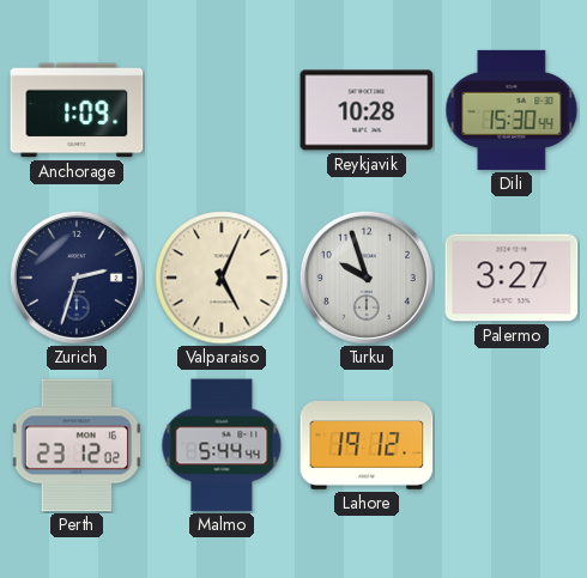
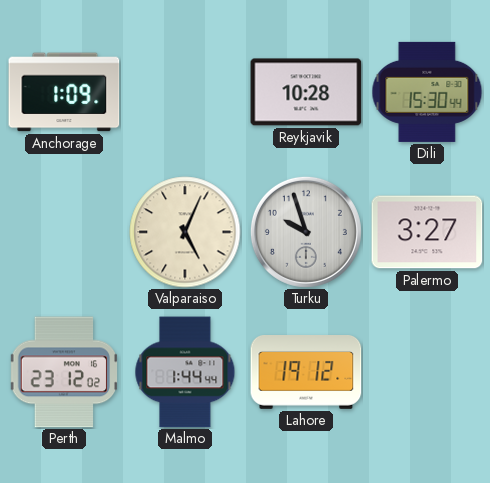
Zurich: 2:33 -> none
Malmo: 5:44 -> 1:44
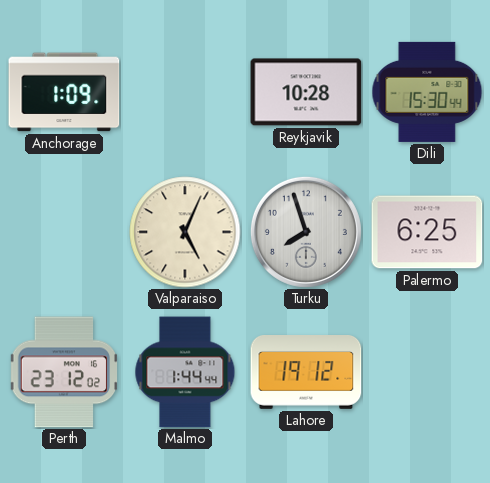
Turku: 9:57 -> 7:57
Palermo: 3:27 -> 6:25
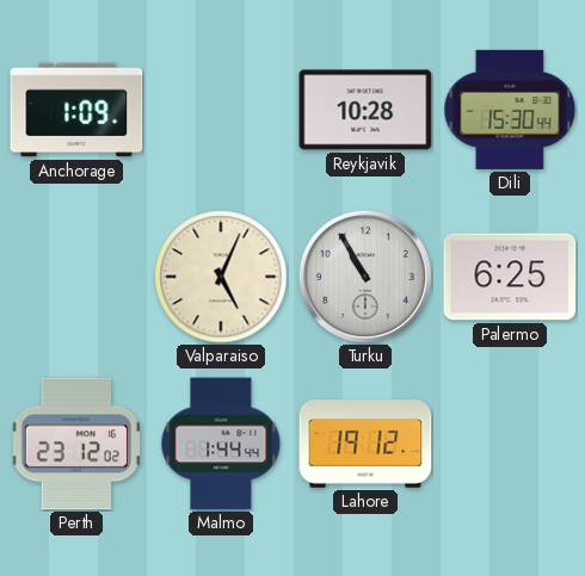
Turku: 7:57 -> 10:55
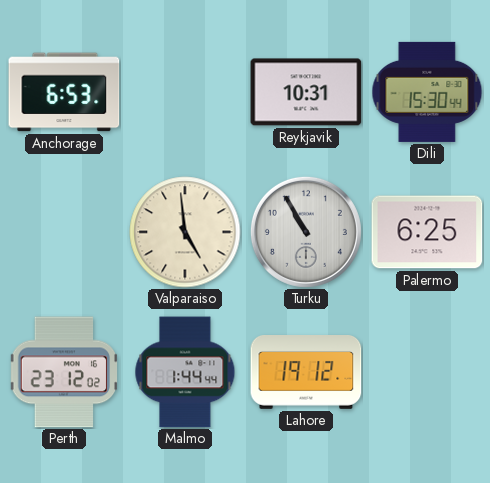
Anchorage: 1:09 -> 6:53
Reykjavik: 10:28 -> 10:31
Valparaiso: 5:04 -> 4:59
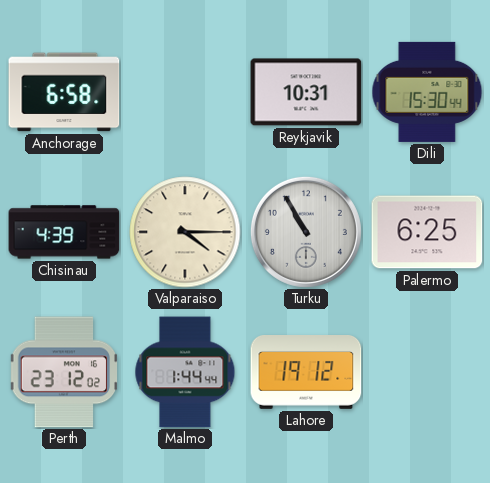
Anchorage: 6:53 -> 6:58
Chisinau: none -> 4:39
Valparaiso: 4:59 -> 4:15
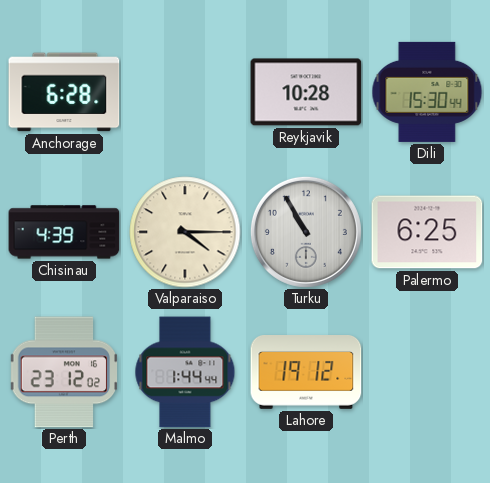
Anchorage: 6:58 -> 6:28
Reykjavik: 10:31 -> 10:28
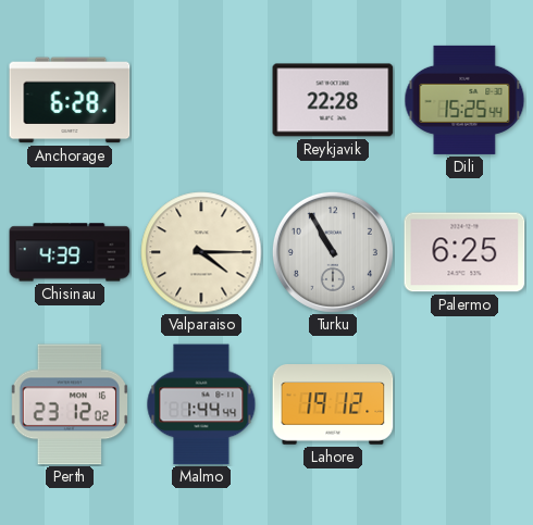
Reykjavik: 10:28 -> 22:28
Dili: 15:30 -> 15:25
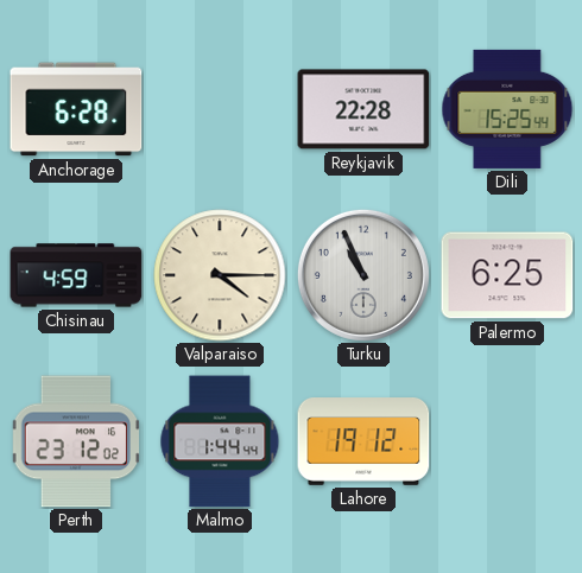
Chisinau: 4:39 -> 4:59
Turku: 10:55 -> 10:56
